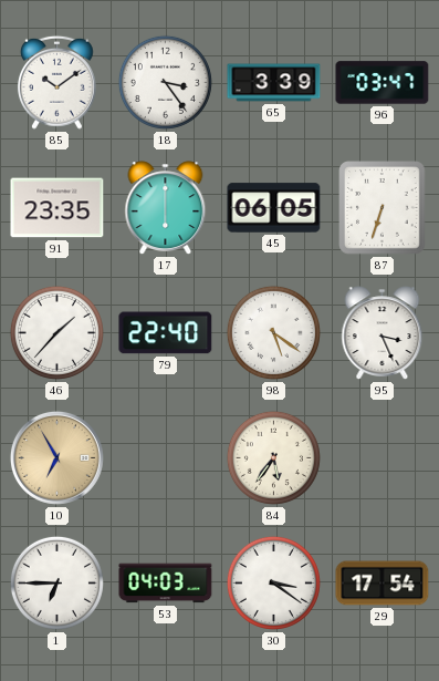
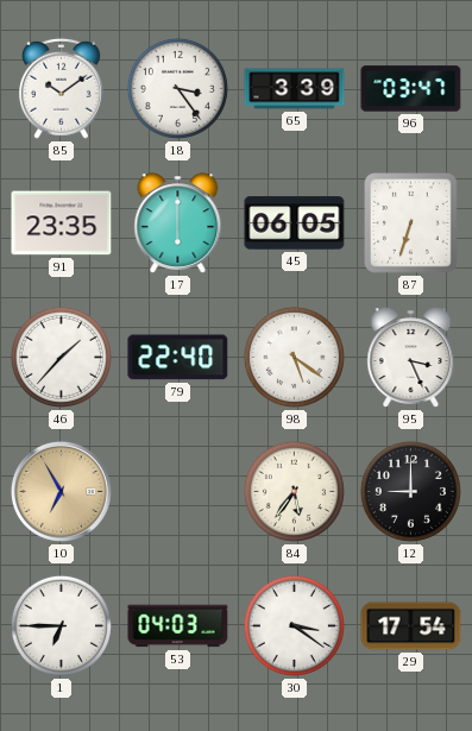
12: none -> 9:00
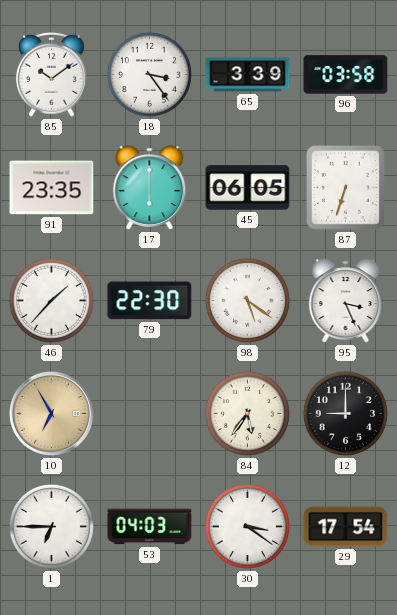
96: 03:47 -> 03:58
79: 22:40 -> 22:30
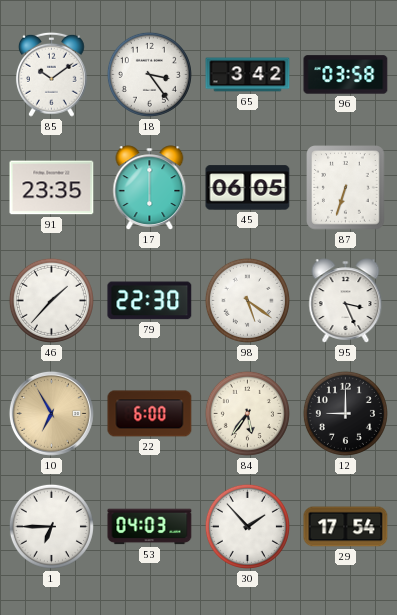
65: 3:39 -> 3:42
22: none -> 6:00
30: 3:21 -> 1:53
